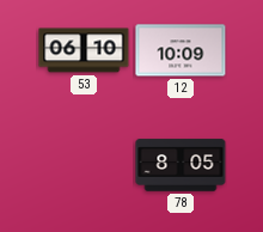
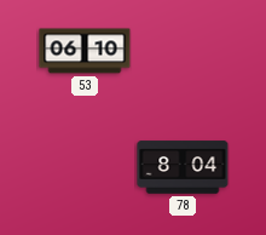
12: 10:09 -> none
78: 8:05 -> 8:04
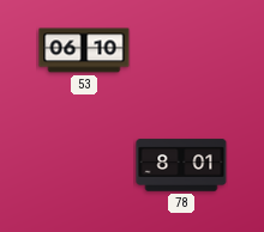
78: 8:04 -> 8:01
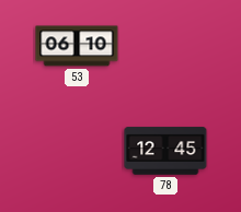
78: 8:01 -> 12:45
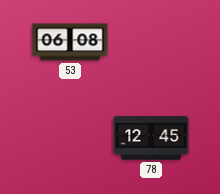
53: 06:10 -> 06:08
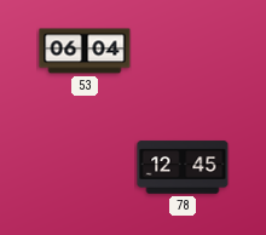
53: 06:08 -> 06:04
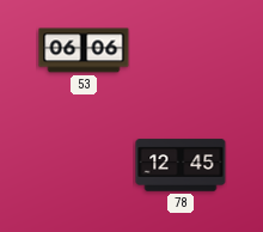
53: 06:04 -> 06:06
